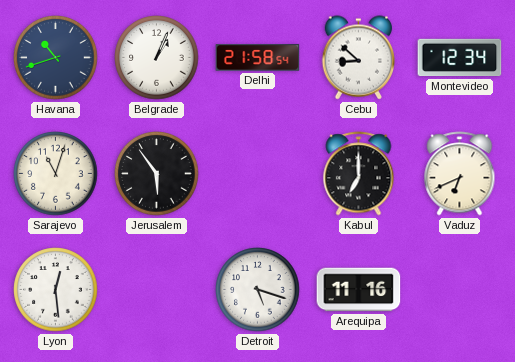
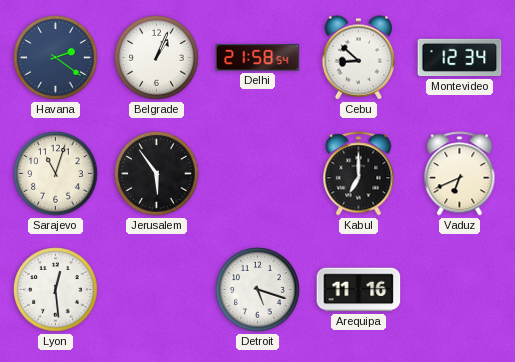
Havana: 10:42 -> 2:21
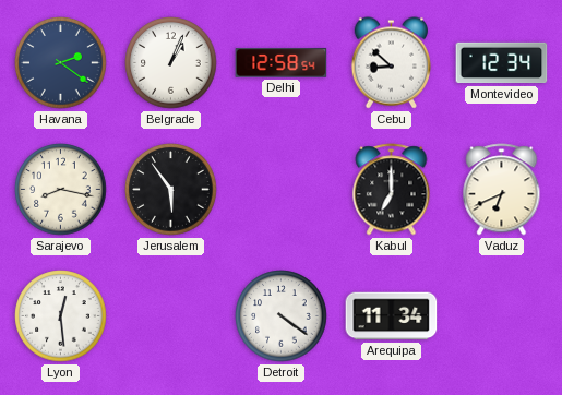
Delhi: 21:58 -> 12:58
Sarajevo: 11:03 -> 8:17
Detroit: 5:18 -> 4:21
Arequipa: 11:16 -> 11:34
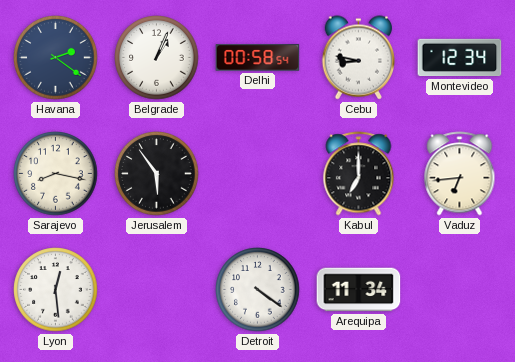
Delhi: 12:58 -> 00:58
Cebu: 8:52 -> 8:47
Vaduz: 6:41 -> 6:44
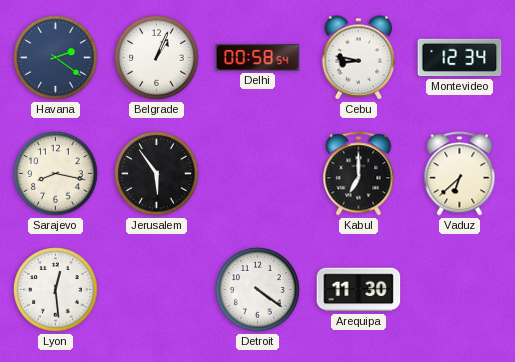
Vaduz: 6:44 -> 6:38
Arequipa: 11:34 -> 11:30
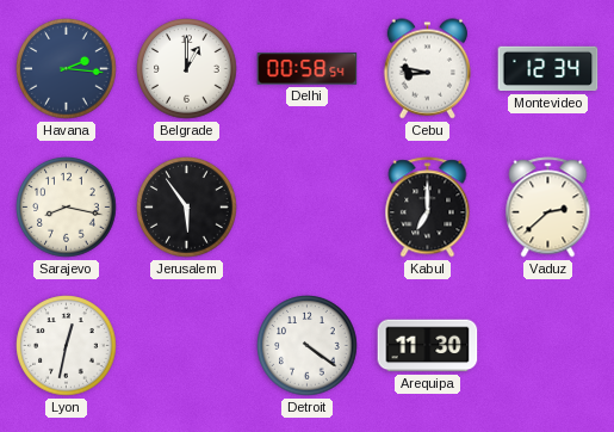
Havana: 2:21 -> 2:16
Belgrade: 1:04 -> 1:00
Vaduz: 6:38 -> 2:38
Lyon: 12:29 -> 12:32
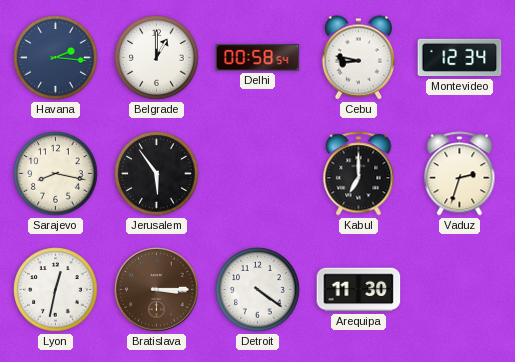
Vaduz: 2:38 -> 2:33
Bratislava: none -> 3:15
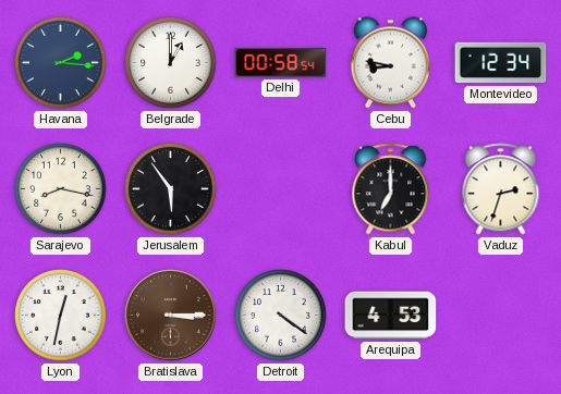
Arequipa: 11:30 -> 4:53
